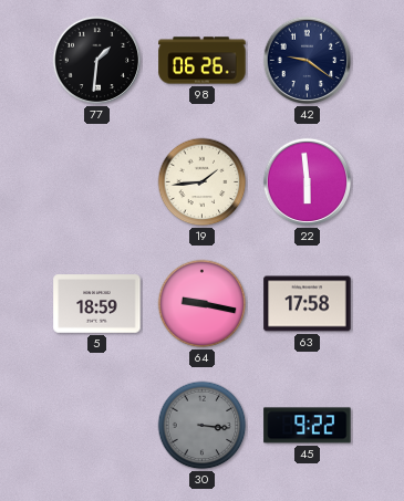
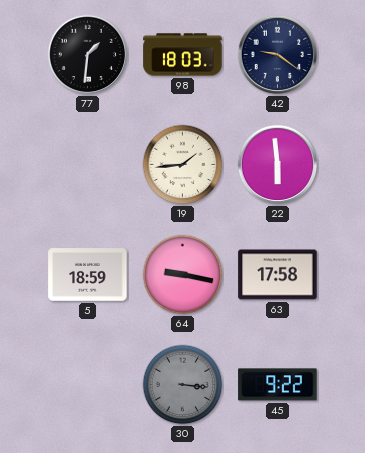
98: 06:26 -> 18:03
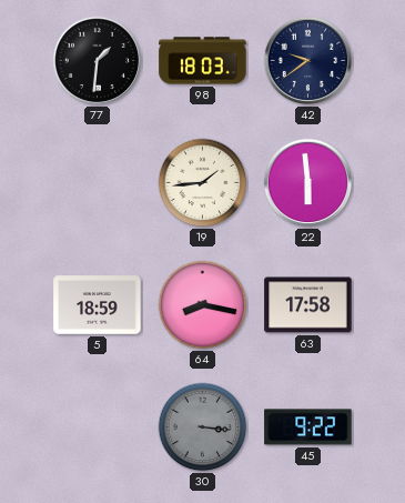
42: 9:21 -> 9:39
64: 9:17 -> 8:17
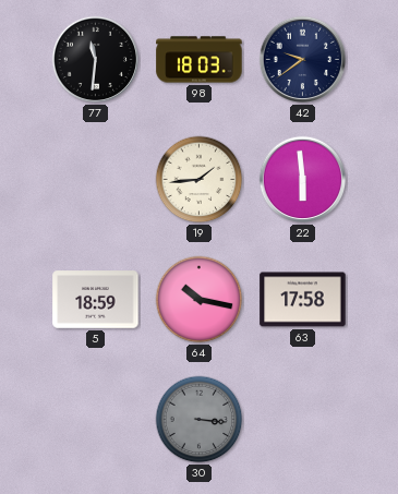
77: 1:31 -> 11:31
64: 8:17 -> 10:17
45: 9:22 -> none
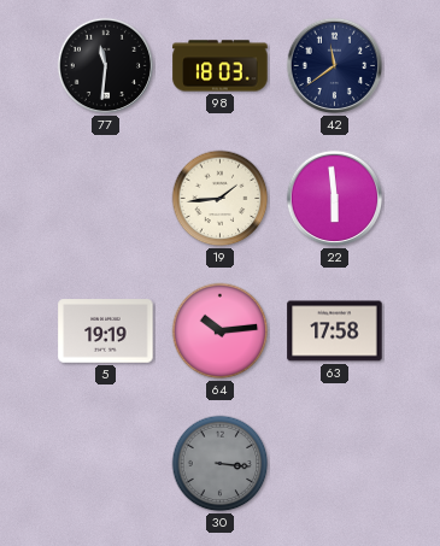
42: 9:39 -> 11:39
5: 18:59 -> 19:19
64: 10:17 -> 10:14
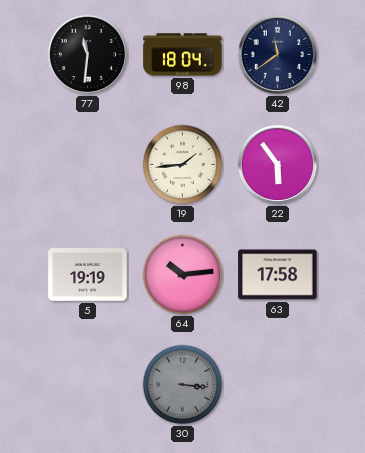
98: 18:03 -> 18:04
22: 5:59 -> 5:54
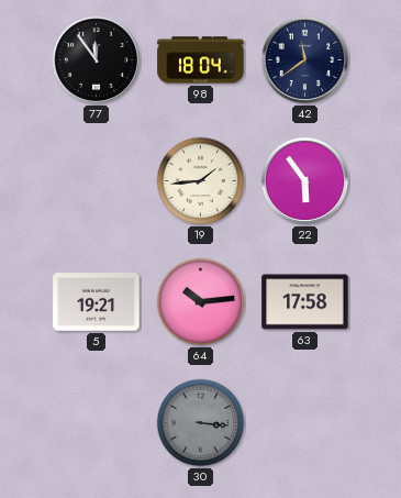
77: 11:31 -> 11:54
5: 19:19 -> 19:21
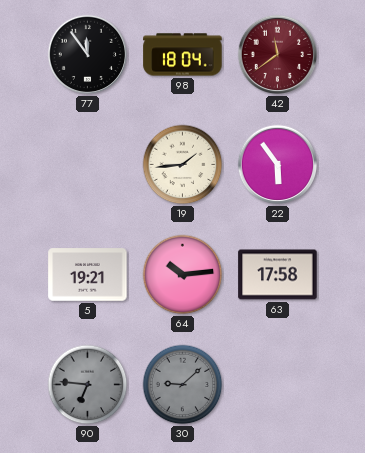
42 dial: navy -> burgundy
90: none -> 6:46
30: 3:16 -> 9:08
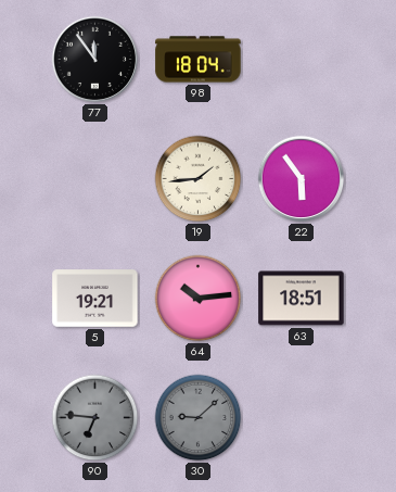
42: 11:39 -> none
63: 17:58 -> 18:51
